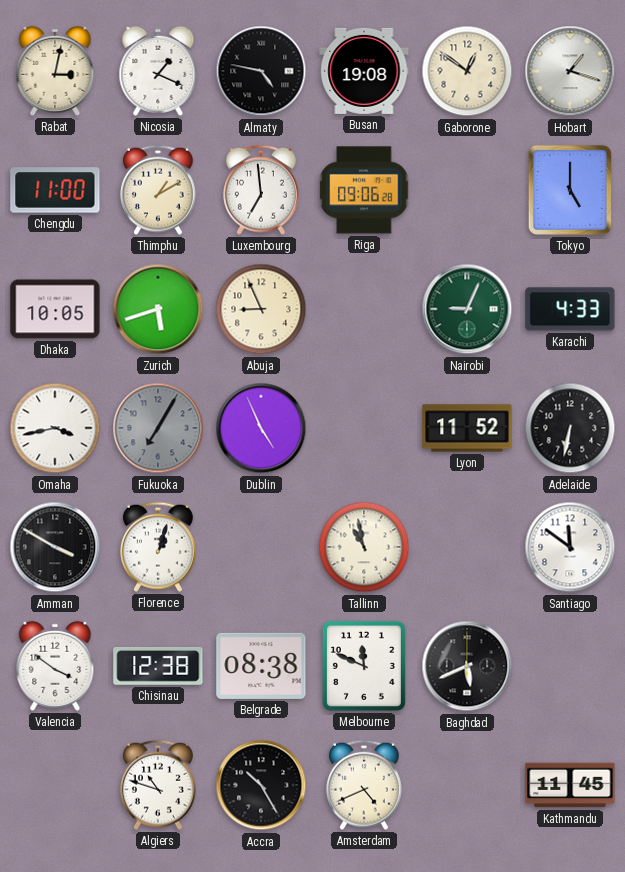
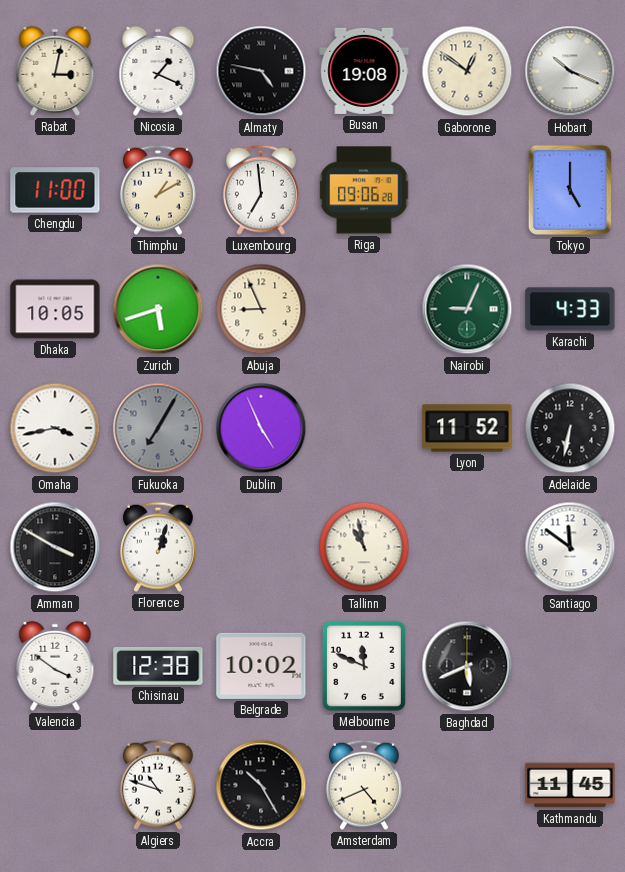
Hobart: 1:18 -> 10:19
Belgrade: 08:38 -> 10:02
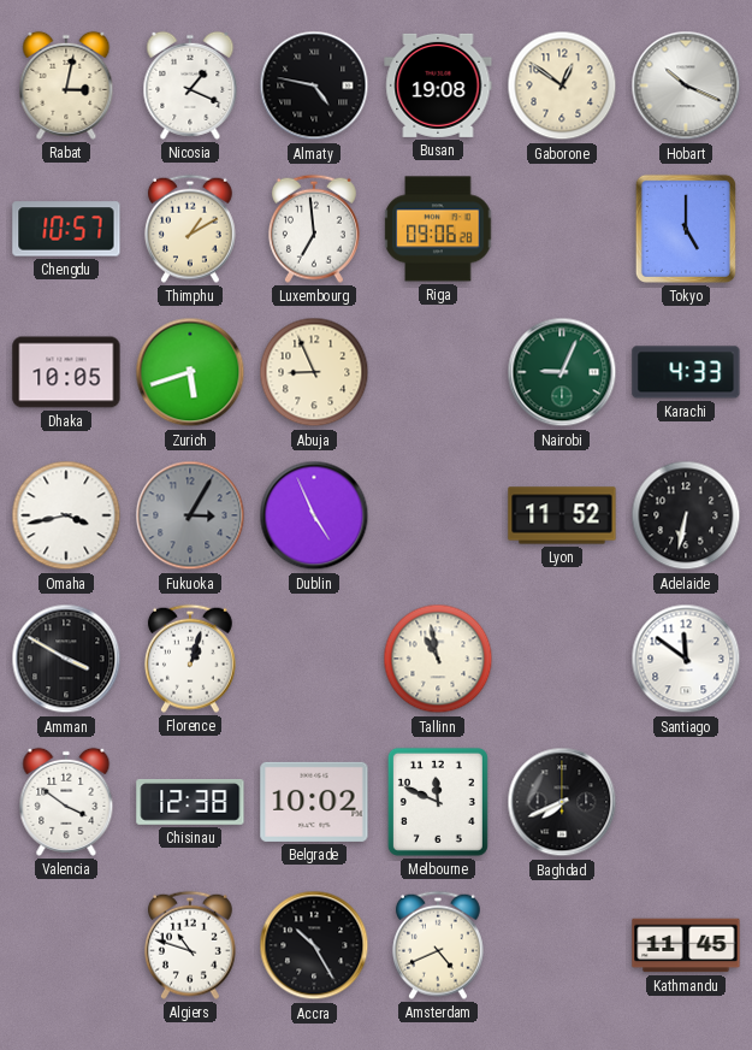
Chengdu: 11:00 -> 10:57
Fukuoka: 7:05 -> 3:05
Baghdad: 5:41 -> 7:41
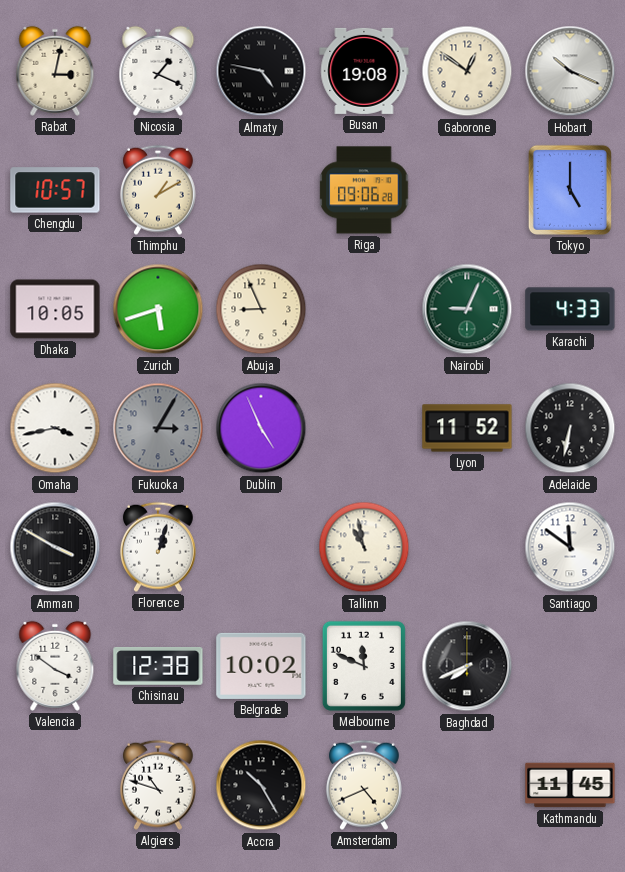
Luxembourg: 6:59 -> none
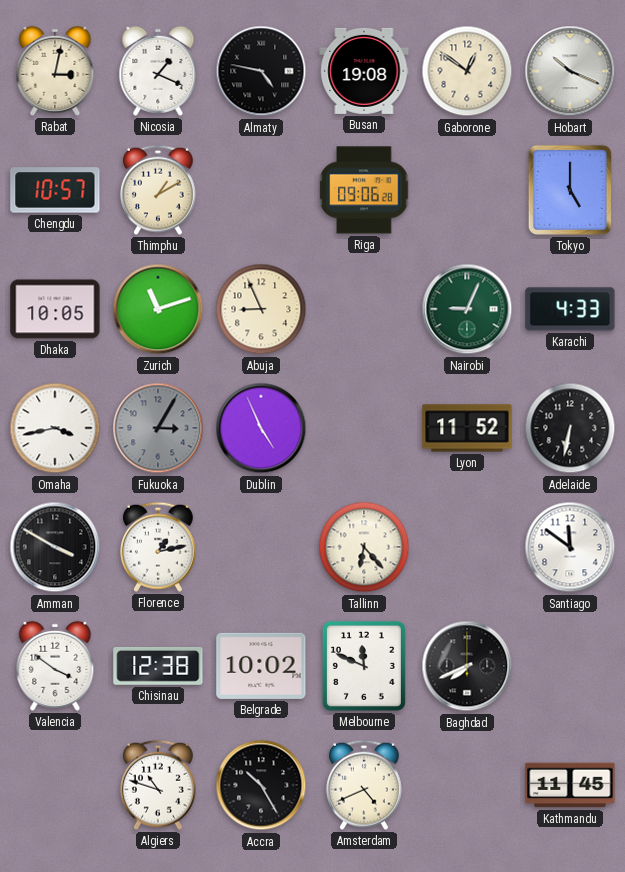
Zurich: 5:42 -> 11:12
Florence: 1:03 -> 1:13
Tallinn: 10:58 -> 6:23
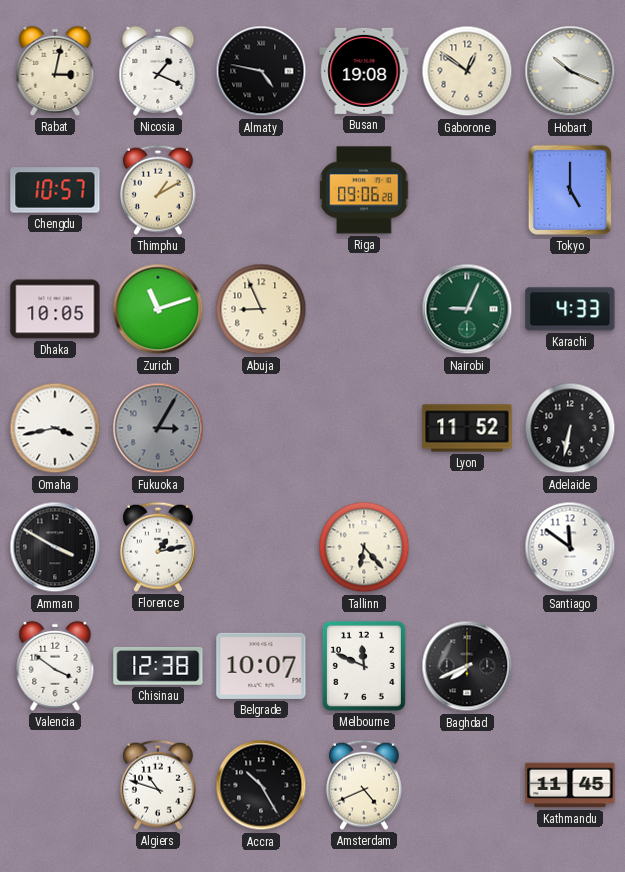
Dublin: 4:56 -> none
Belgrade: 10:02 -> 10:07
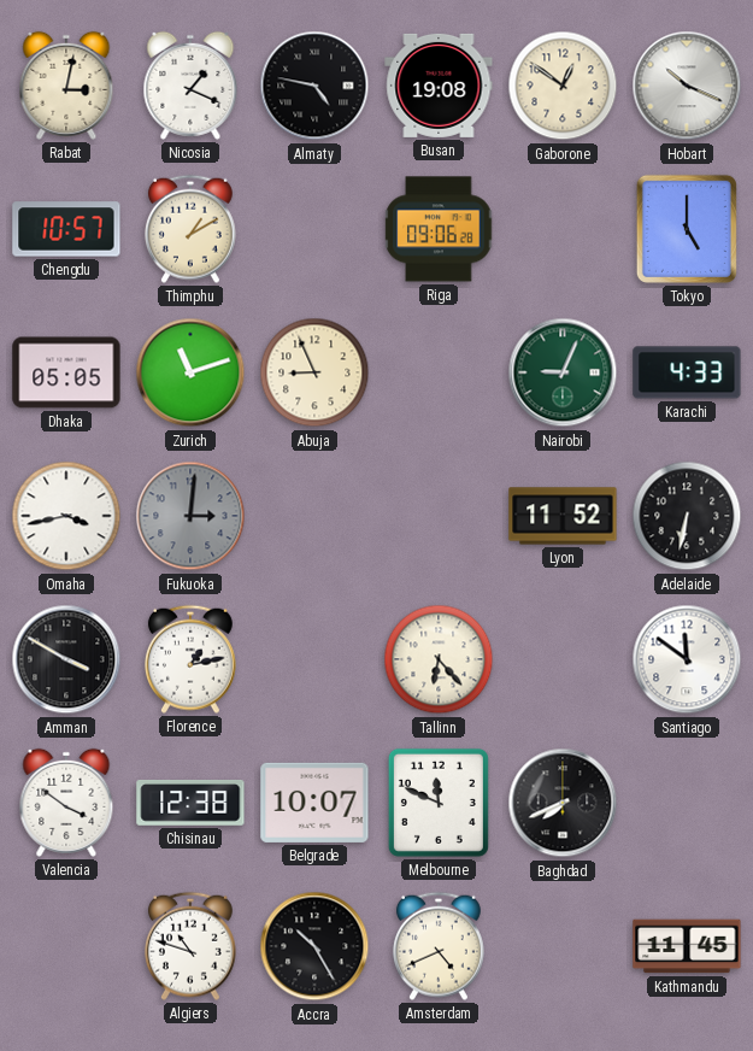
Dhaka: 10:05 -> 05:05
Fukuoka: 3:05 -> 3:01
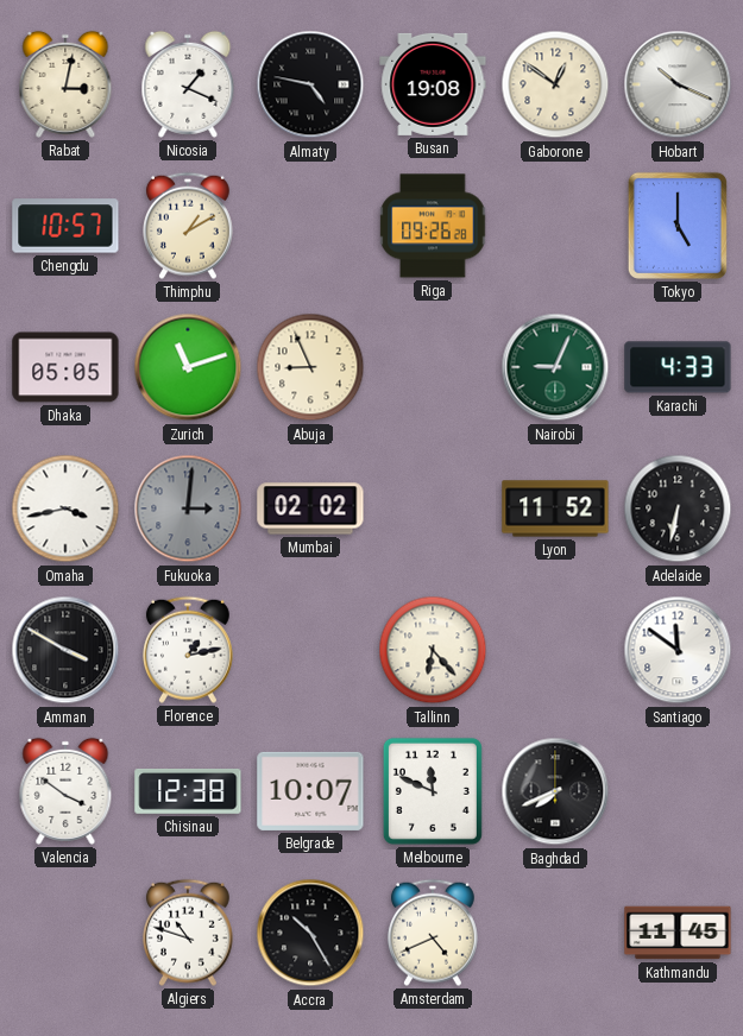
Riga: 09:06 -> 09:26
Mumbai: none -> 02:02
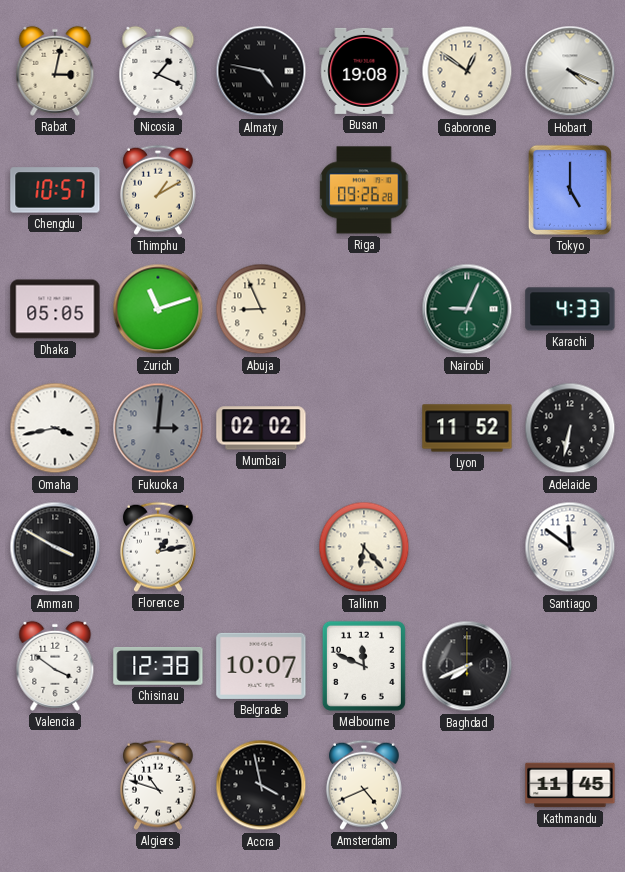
Hobart: 10:19 -> 4:19
Accra: 10:25 -> 3:58
